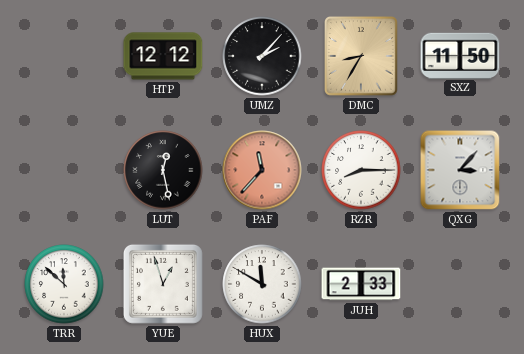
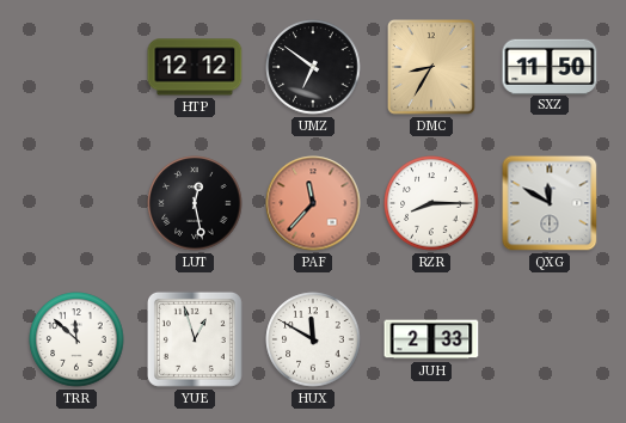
UMZ: 2:07 -> 6:51
QXG: 3:07 -> 11:50
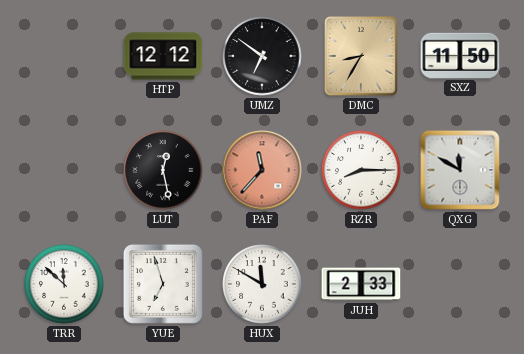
YUE: 12:57 -> 6:57
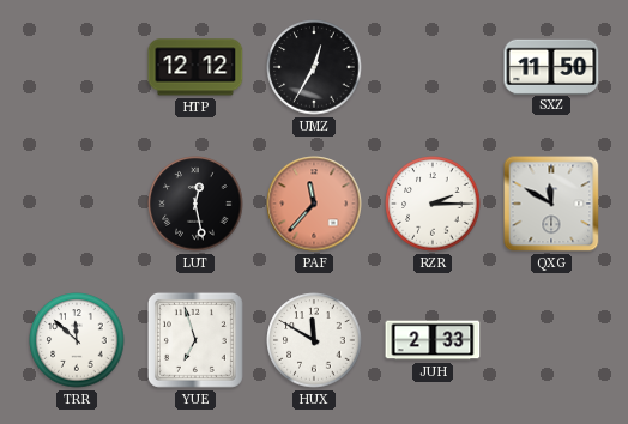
UMZ: 6:51 -> 12:35
DMC: 8:35 -> none
RZR: 8:15 -> 2:15
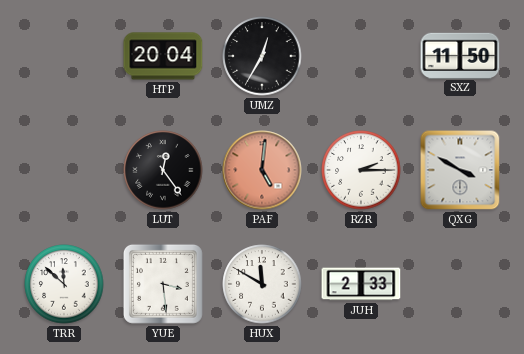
HTP: 12:12 -> 20:04
LUT: 12:28 -> 12:24
PAF: 11:37 -> 5:01
QXG: 11:50 -> 3:50
YUE: 6:57 -> 3:29
